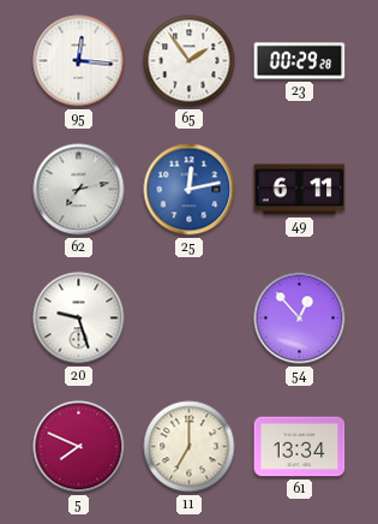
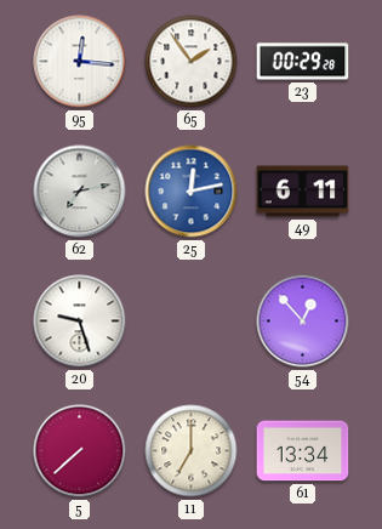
5: 7:49 -> 7:38
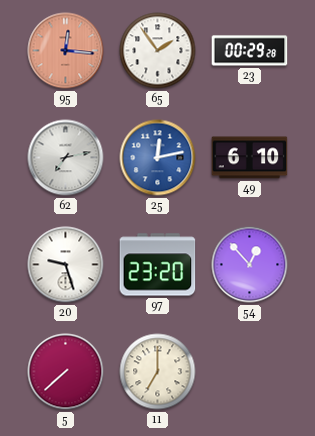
95 dial: white -> salmon
49: 6:11 -> 6:10
97: none -> 23:20
61: 13:34 -> none
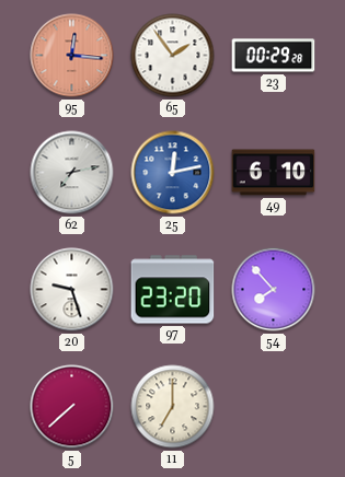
54: 12:53 -> 7:53
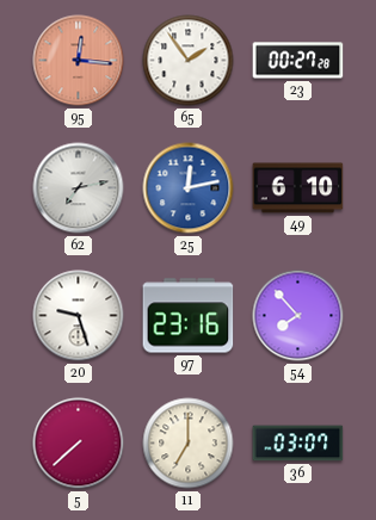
23: 00:29 -> 00:27
97: 23:20 -> 23:16
36: none -> 03:07
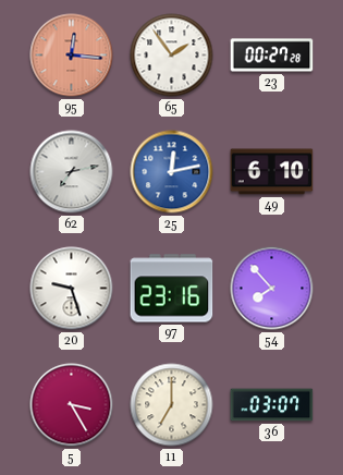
5: 7:38 -> 3:25
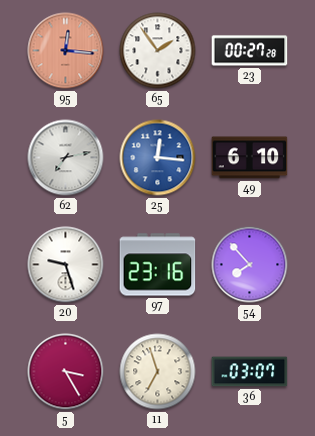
25: 12:13 -> 12:16
11: 7:00 -> 6:57
